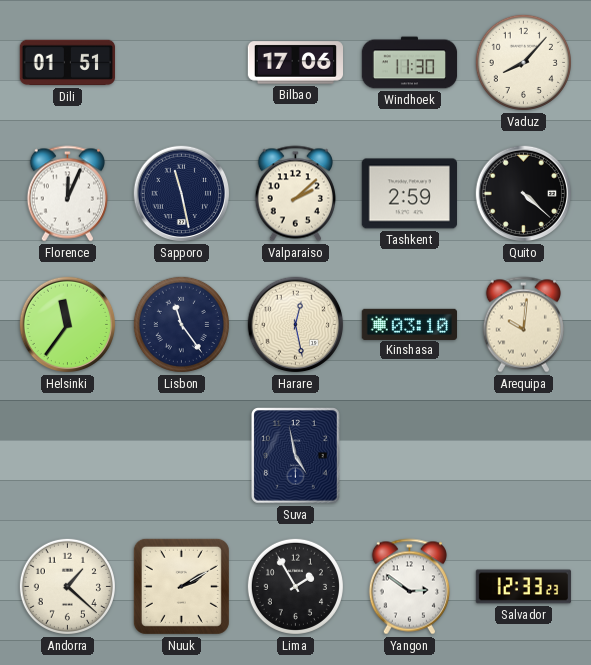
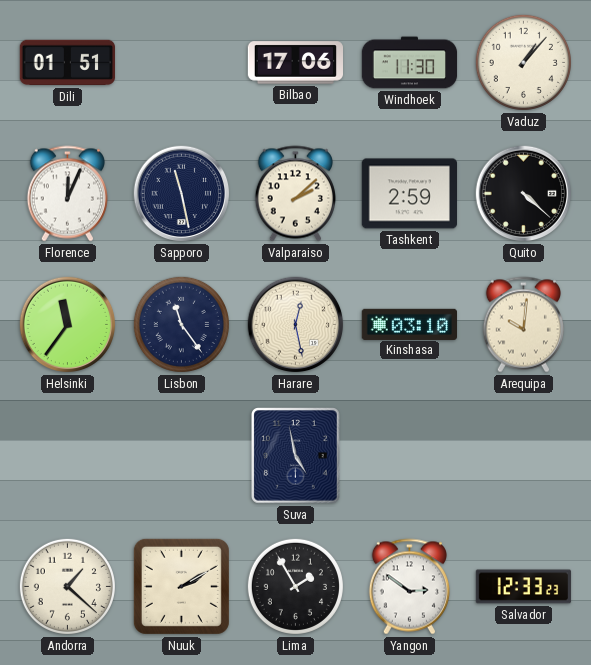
Vaduz: 8:07 -> 1:07
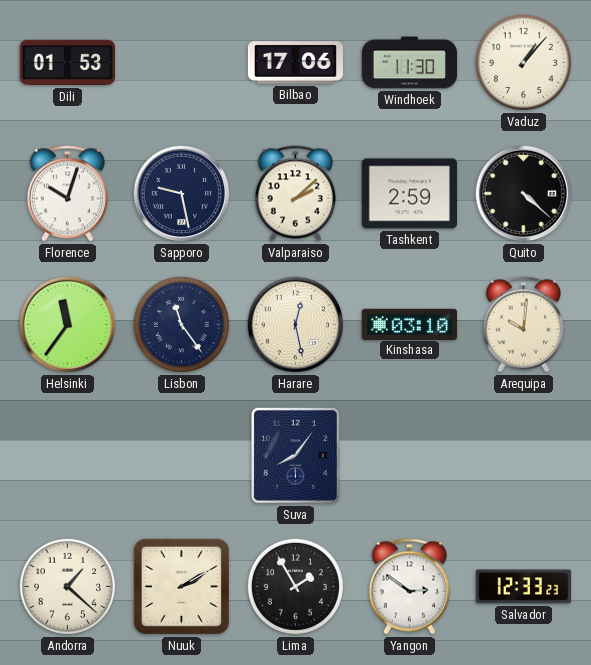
Dili: 01:51 -> 01:53
Florence: 12:04 -> 10:03
Sapporo: 11:28 -> 9:28
Suva: 4:58 -> 8:06
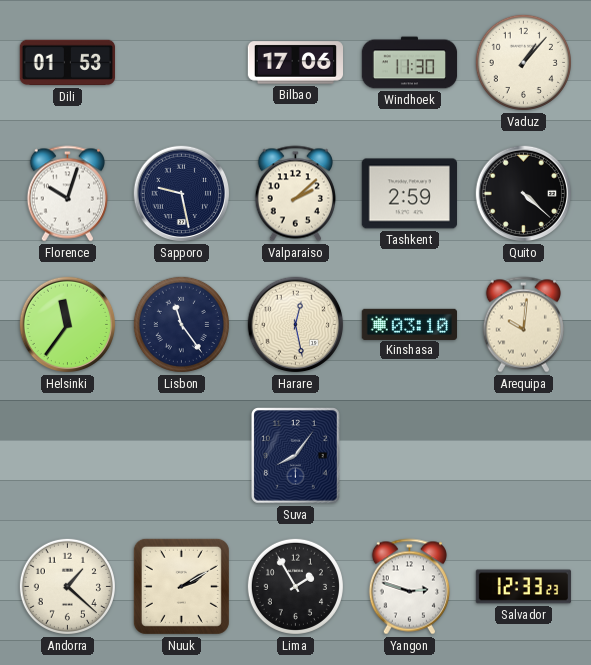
Yangon: 2:51 -> 2:48
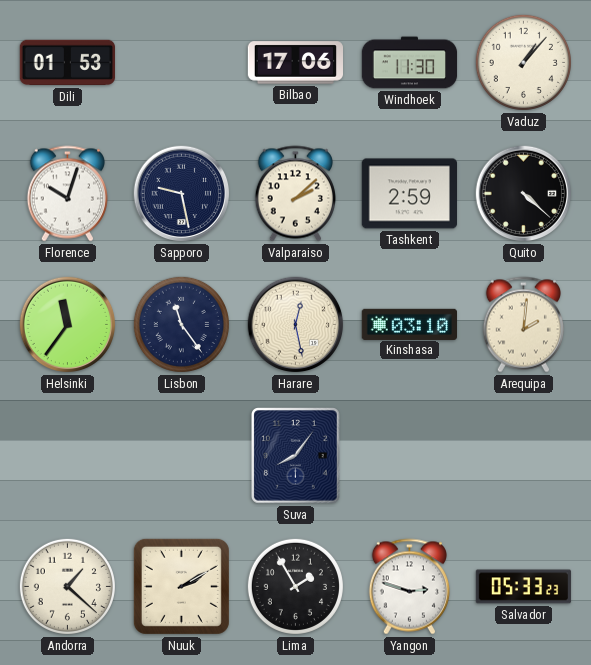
Arequipa: 10:01 -> 2:01
Salvador: 12:33 -> 05:33
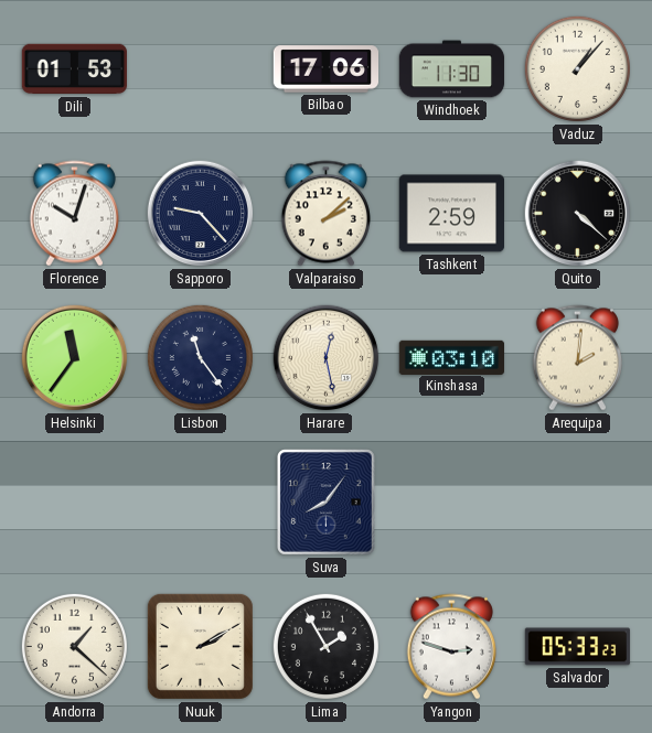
Sapporo: 9:28 -> 9:23
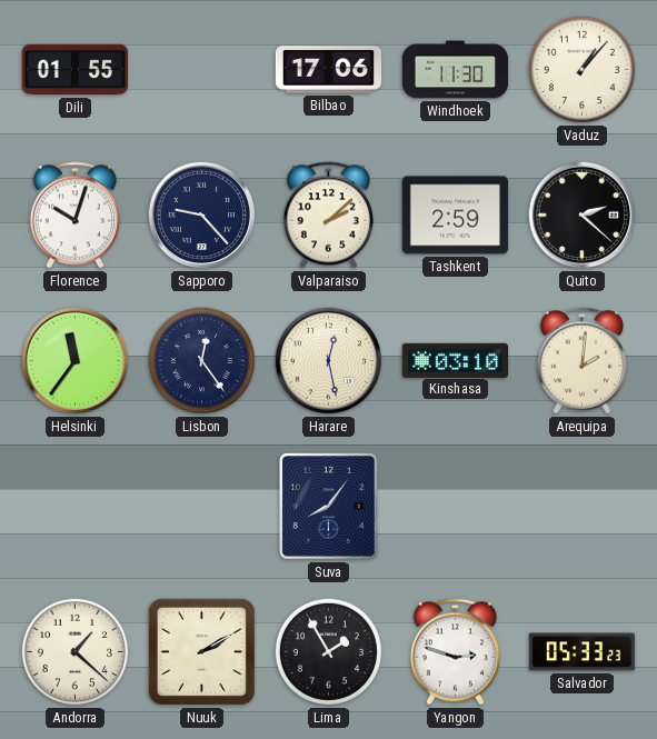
Dili: 01:53 -> 01:55
Quito: 4:22 -> 2:22
Lisbon: 11:24 -> 12:24
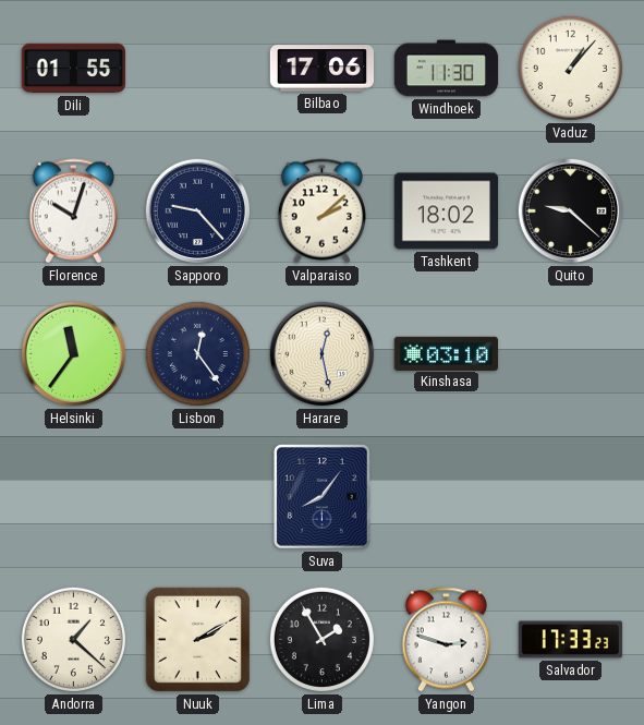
Tashkent: 2:59 -> 18:02
Quito: 2:22 -> 9:22
Arequipa: 2:01 -> none
Salvador: 05:33 -> 17:33
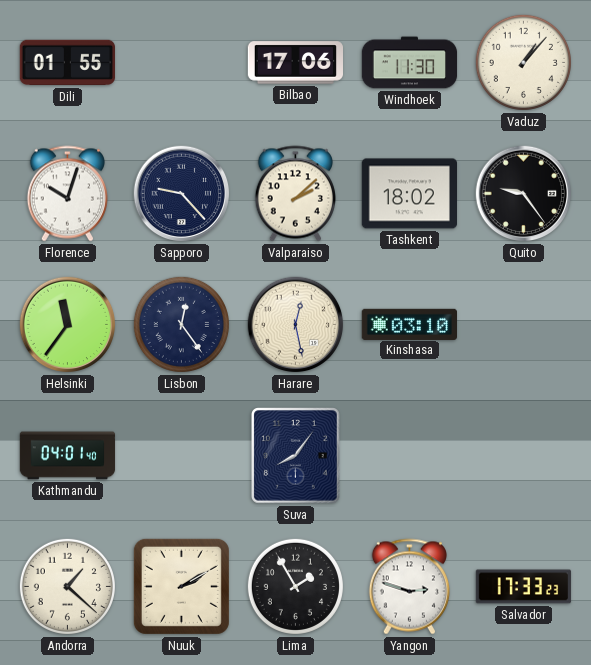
Quito: 9:22 -> 9:24
Kathmandu: none -> 04:01
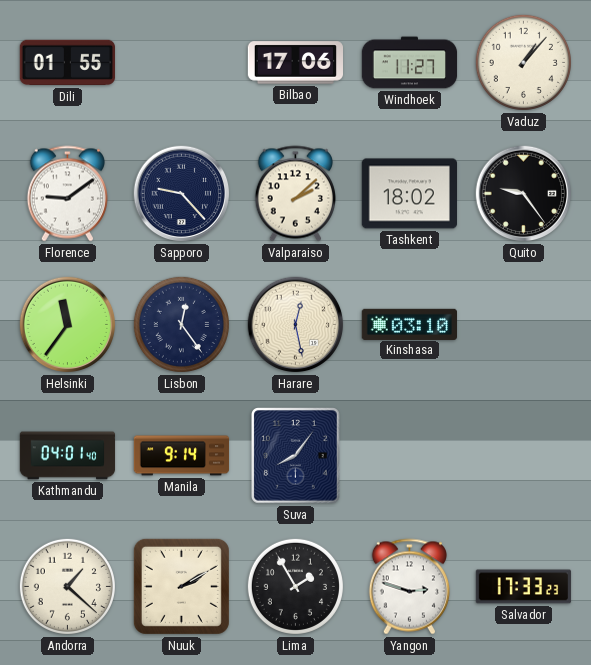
Windhoek: 11:30 -> 11:27
Florence: 10:03 -> 9:09
Manila: none -> 9:14
